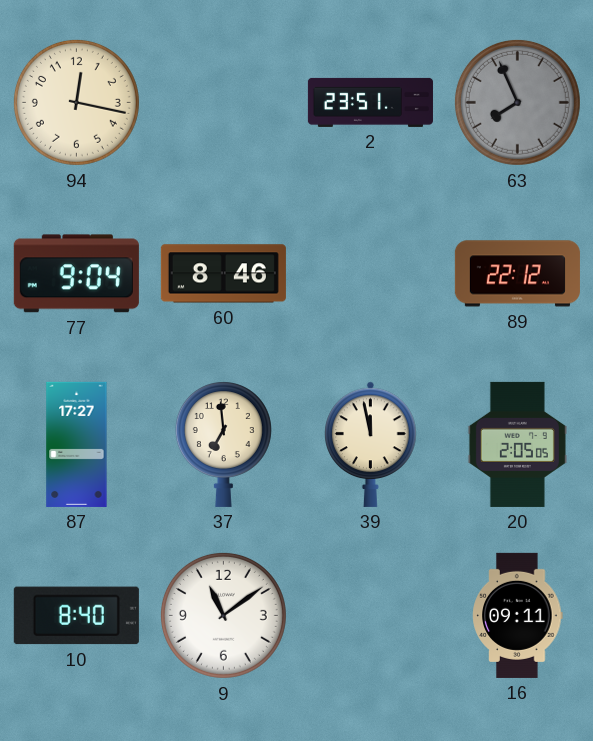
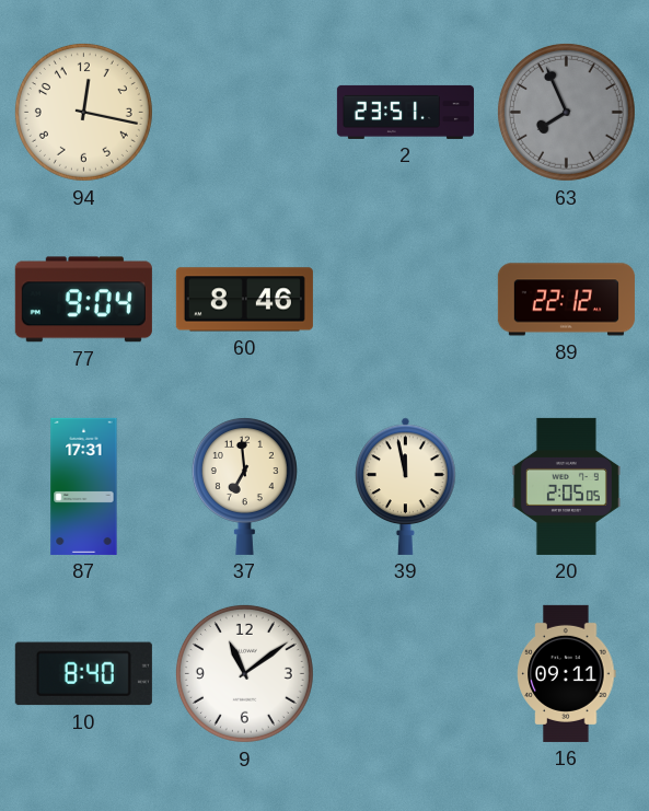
87: 17:27 -> 17:31
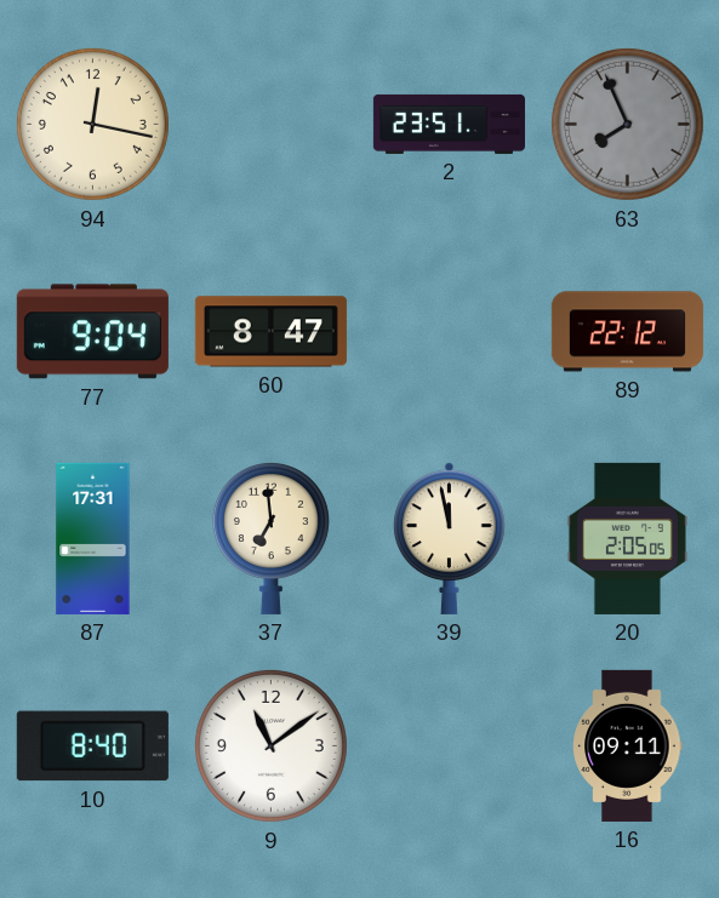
60: 8:46 -> 8:47
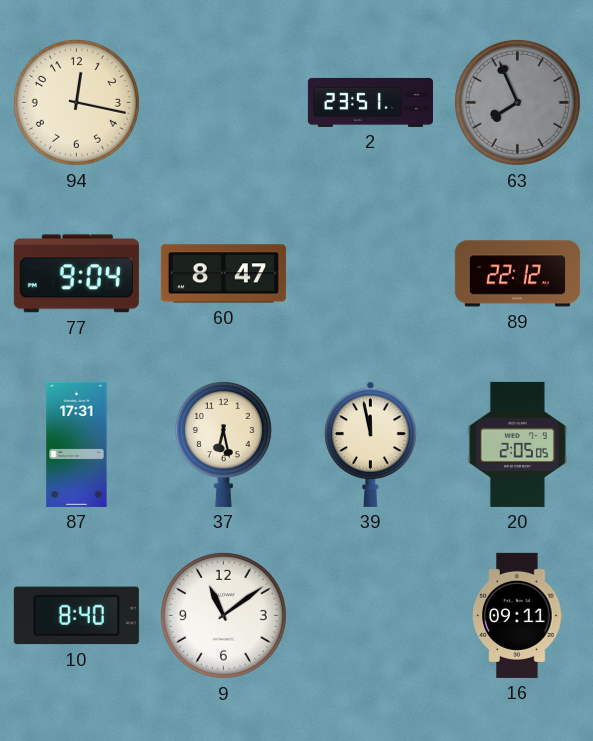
37: 6:59 -> 6:28
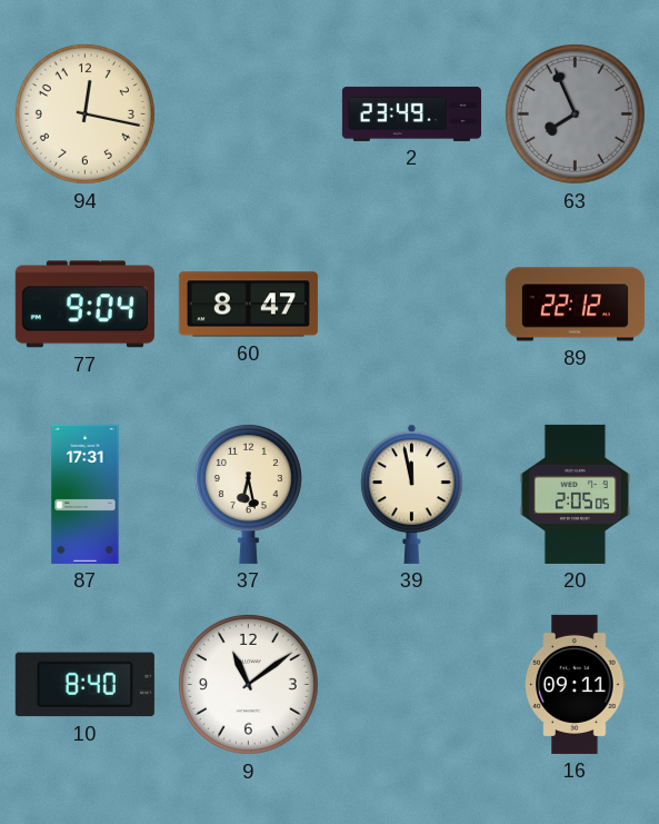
2: 23:51 -> 23:49
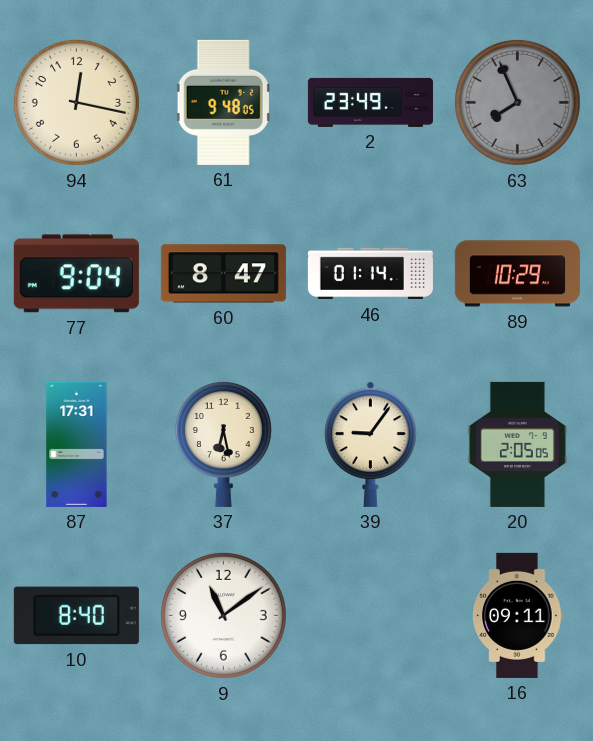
61: none -> 9:48
46: none -> 01:14
89: 22:12 -> 10:29
39: 11:58 -> 9:06
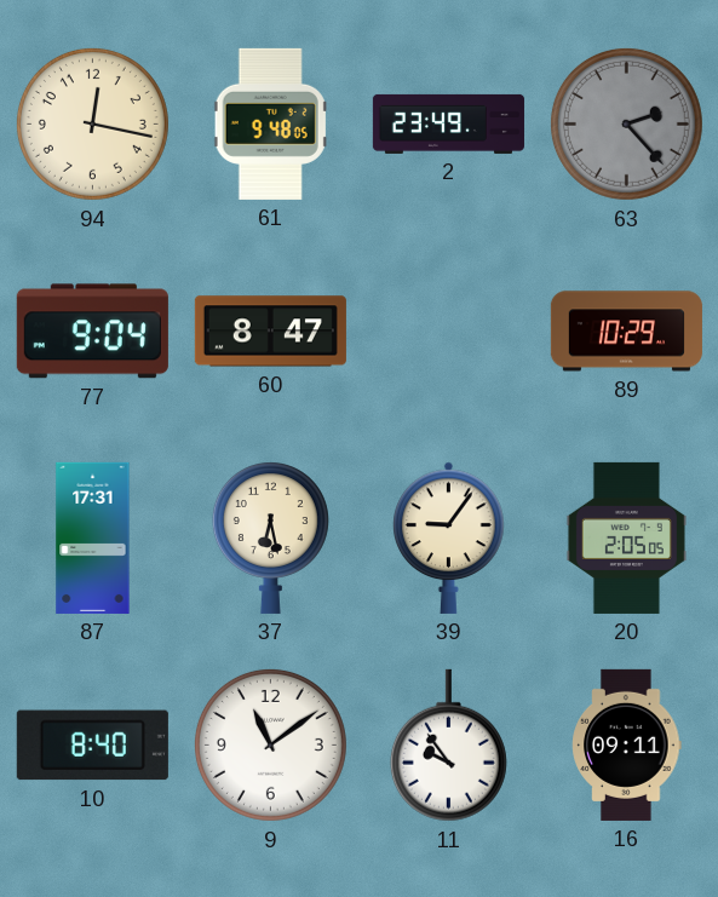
63: 7:56 -> 2:23
46: 01:14 -> none
11: none -> 9:54
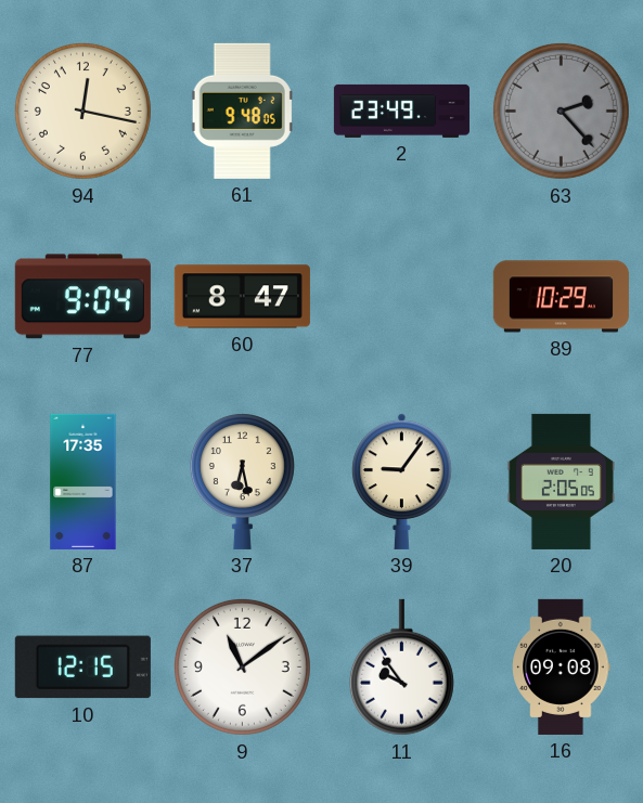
87: 17:31 -> 17:35
10: 8:40 -> 12:15
16: 09:11 -> 09:08
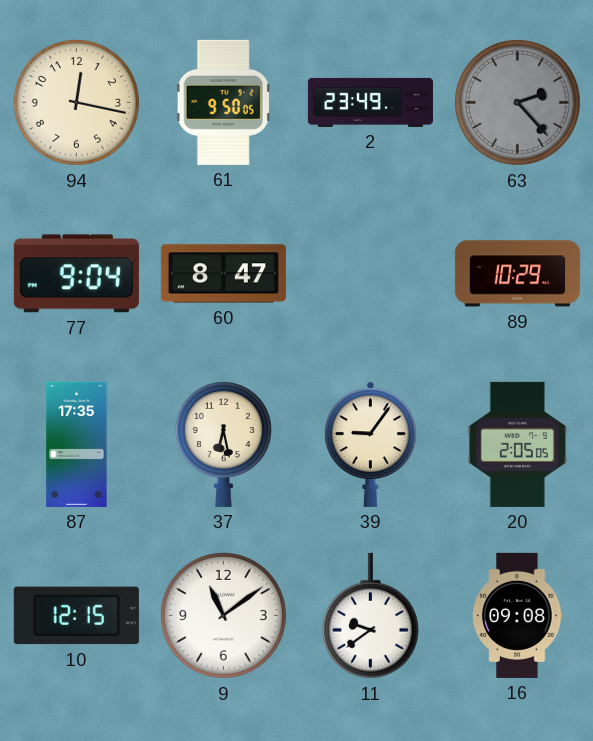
61: 9:48 -> 9:50
11: 9:54 -> 9:39
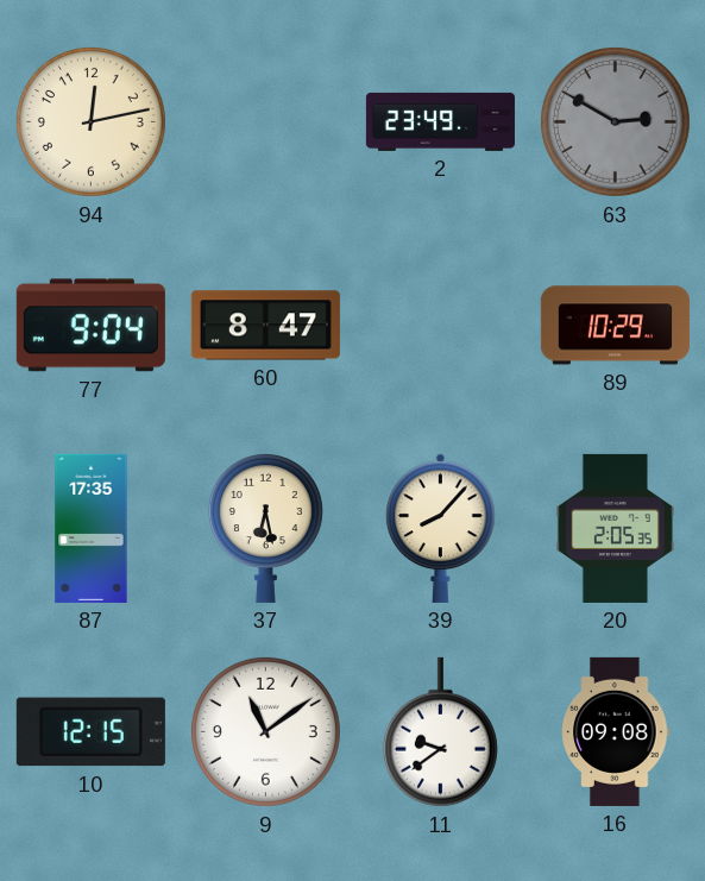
94: 12:17 -> 12:13
61: 9:50 -> none
63: 2:23 -> 2:50
39: 9:06 -> 8:07
20: 2:05:05 -> 2:05:35
